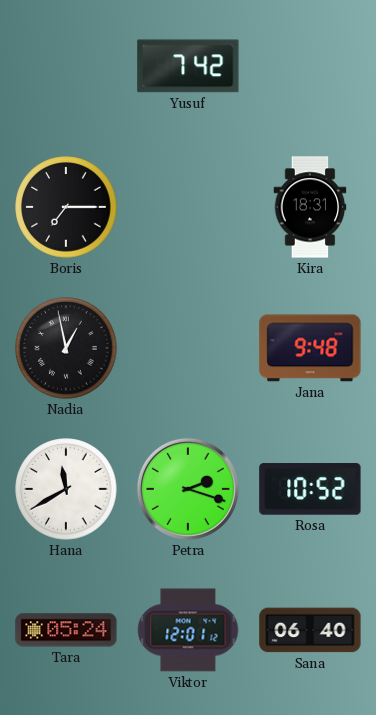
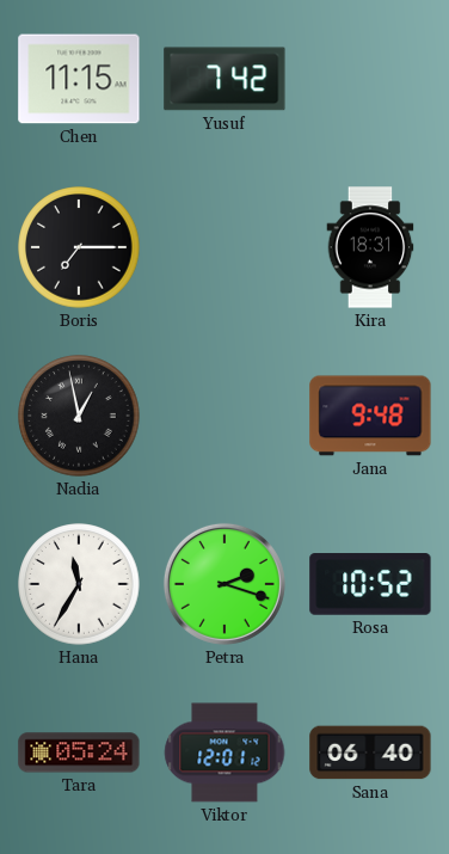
Chen: none -> 11:15
Hana: 11:40 -> 11:35
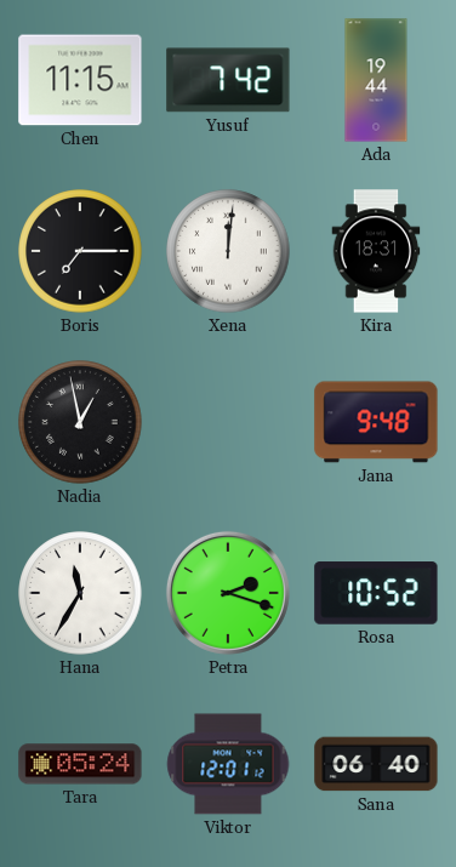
Ada: none -> 19:44
Xena: none -> 12:01
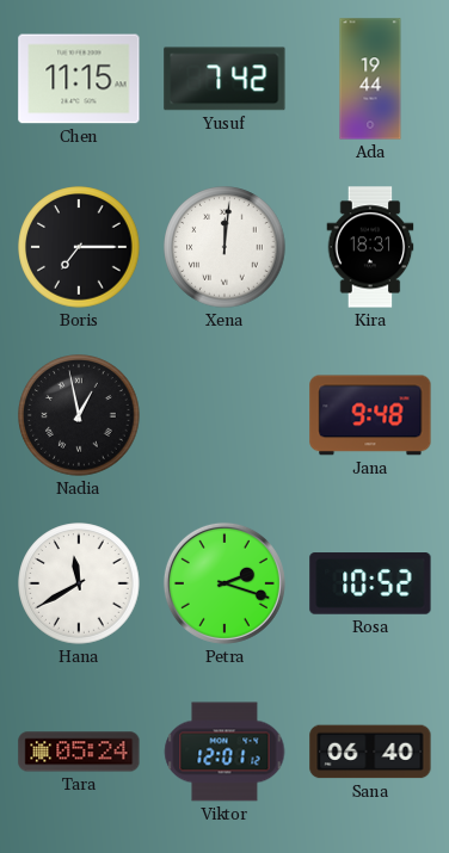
Hana: 11:35 -> 11:40
